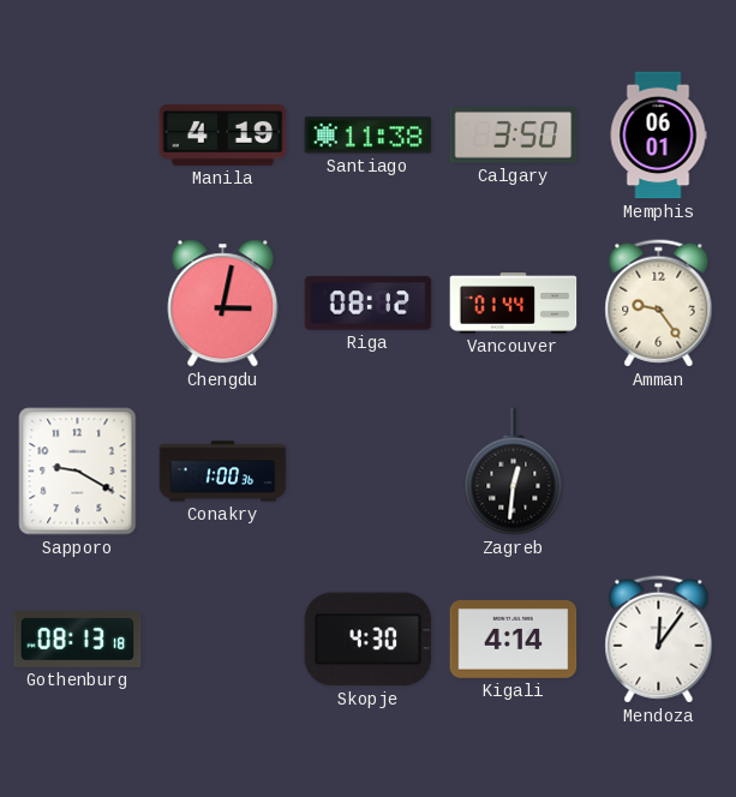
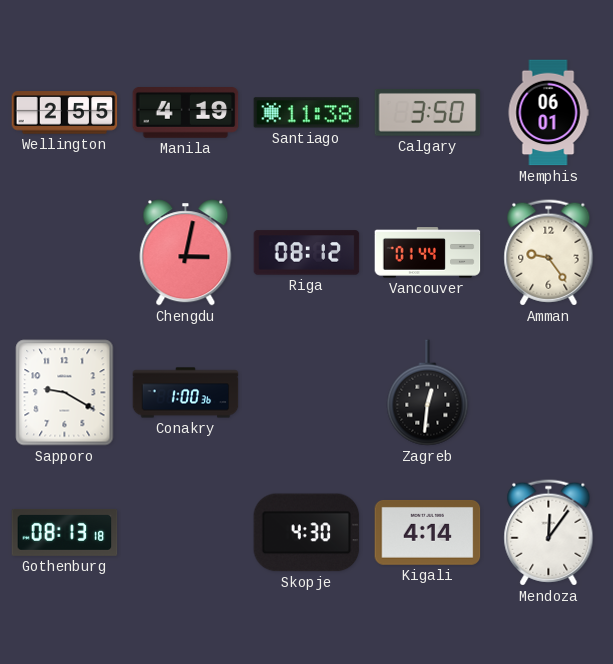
Wellington: none -> 2:55
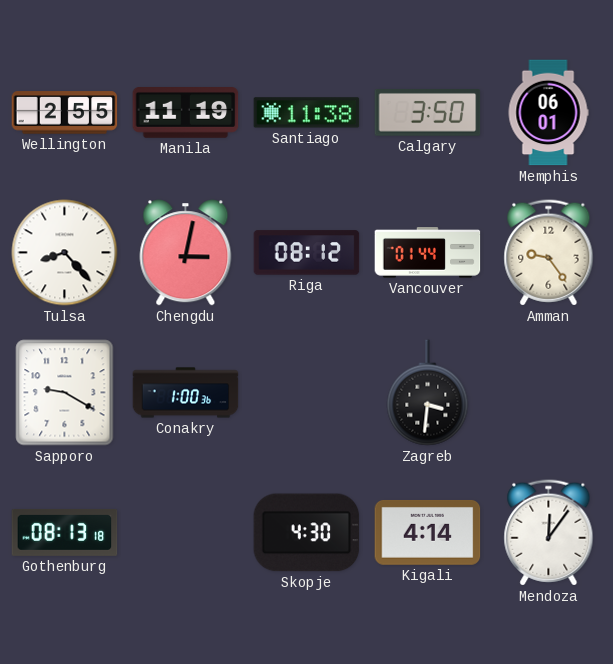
Manila: 4:19 -> 11:19
Tulsa: none -> 8:23
Zagreb: 12:31 -> 3:31
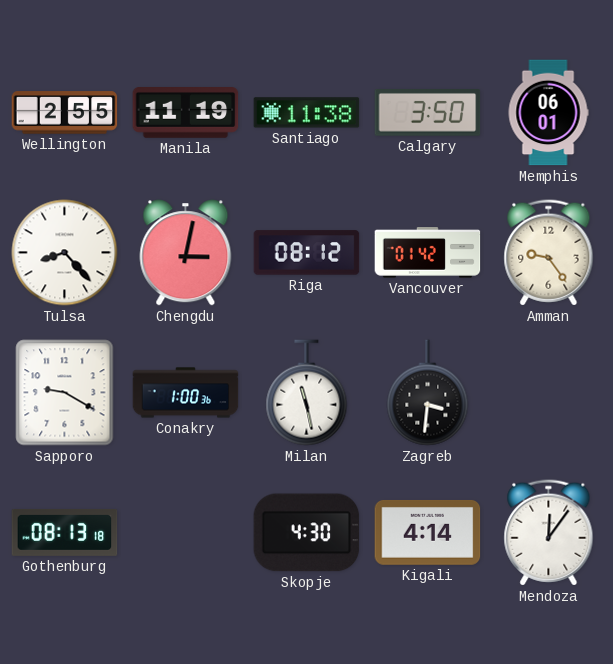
Vancouver: 01:44 -> 01:42
Milan: none -> 11:28
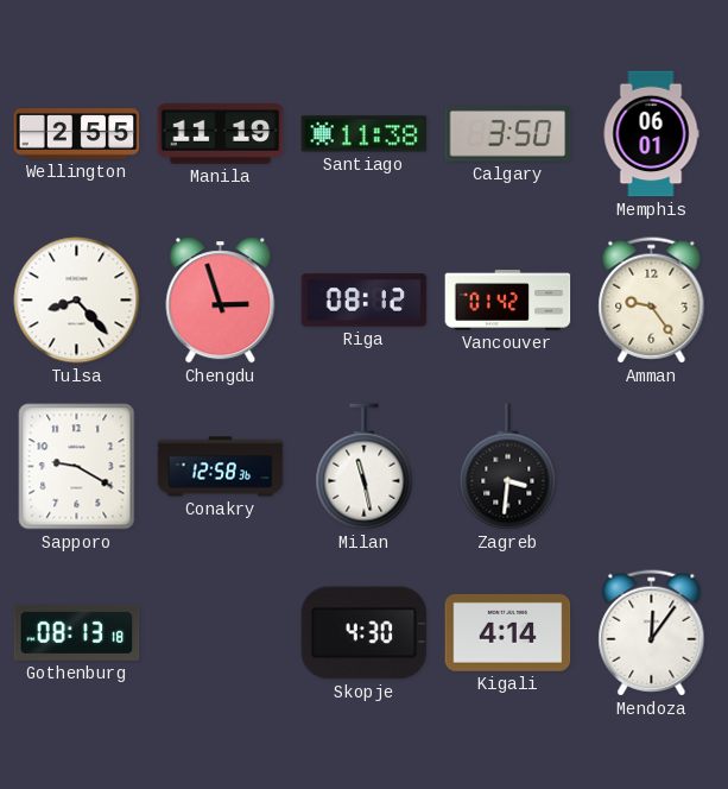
Chengdu: 3:02 -> 2:57
Conakry: 1:00 -> 12:58
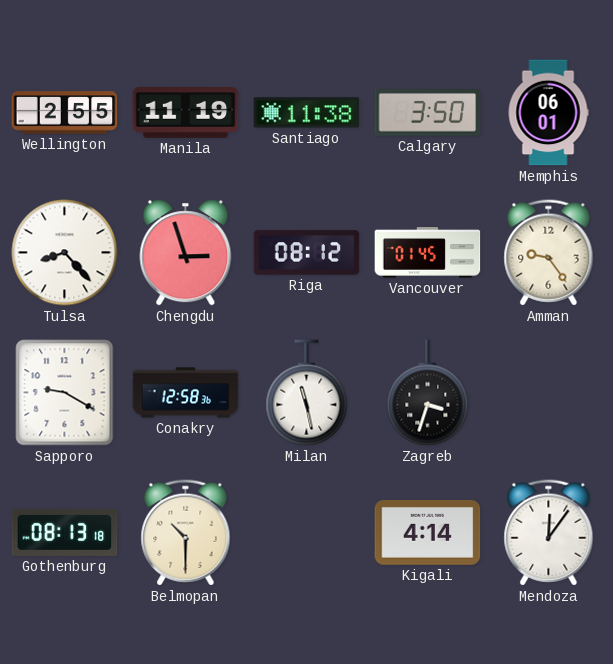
Vancouver: 01:42 -> 01:45
Zagreb: 3:31 -> 3:33
Belmopan: none -> 10:30
Skopje: 4:30 -> none
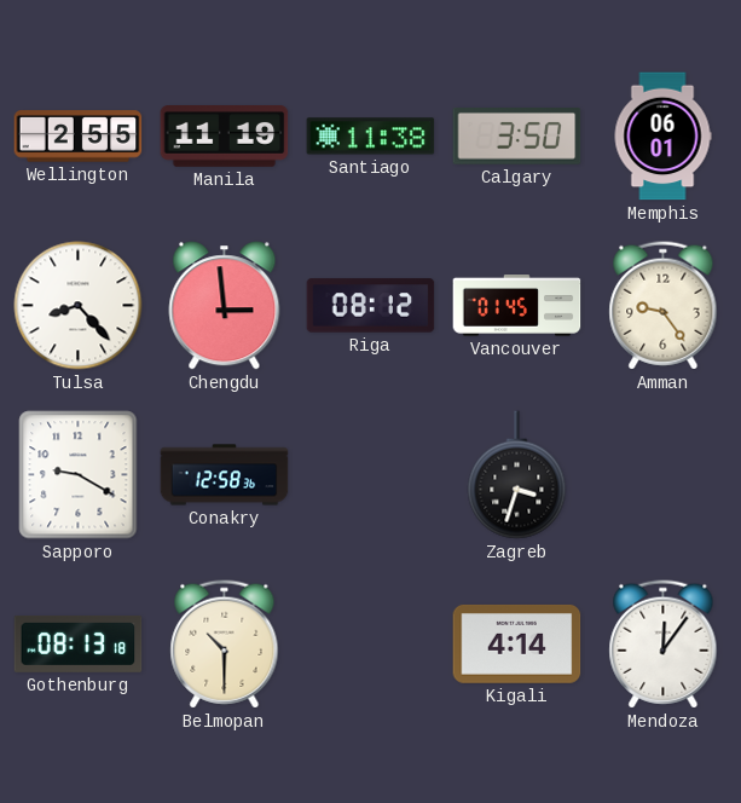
Chengdu: 2:57 -> 2:59
Milan: 11:28 -> none
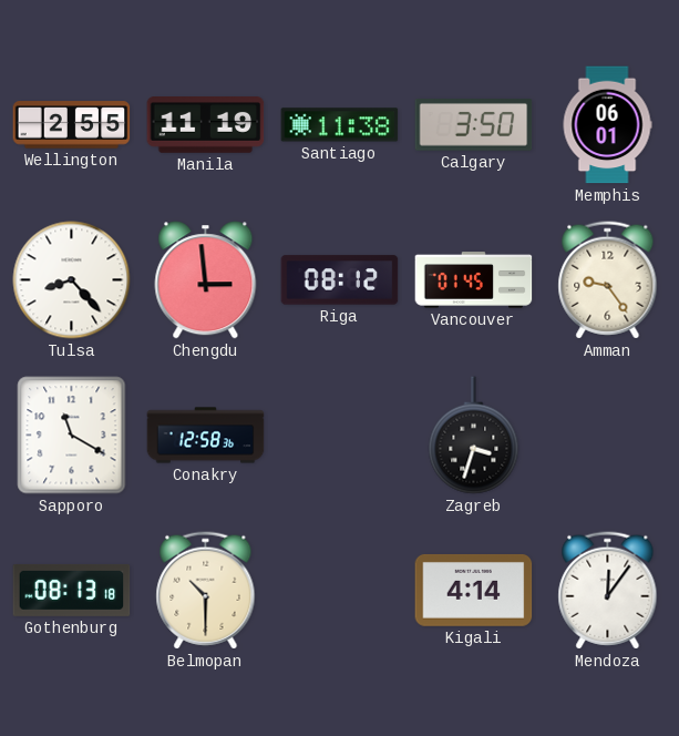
Sapporo: 9:20 -> 11:20
